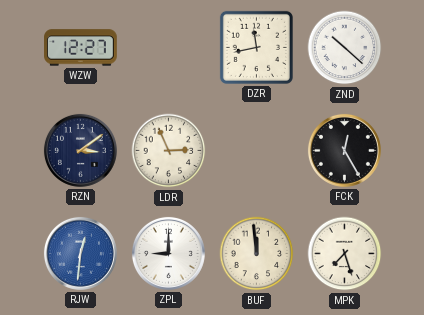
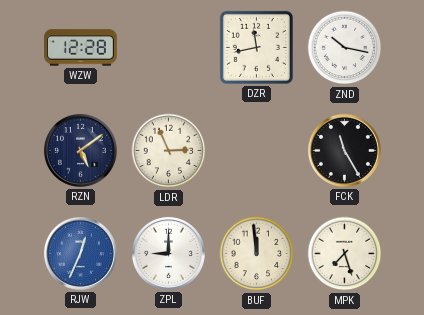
WZW: 12:27 -> 12:28
ZND: 10:22 -> 10:17
RZN: 3:09 -> 5:09
FCK: 12:25 -> 11:25
RJW: 12:31 -> 12:34
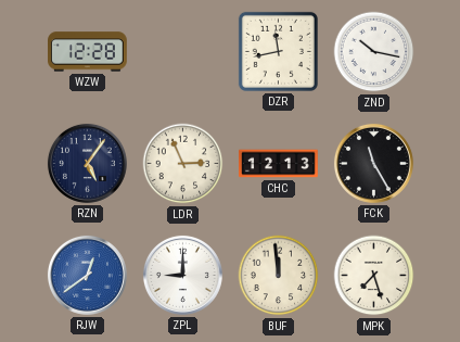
RZN: 5:09 -> 5:06
CHC: none -> 12:13
RJW: 12:34 -> 12:39
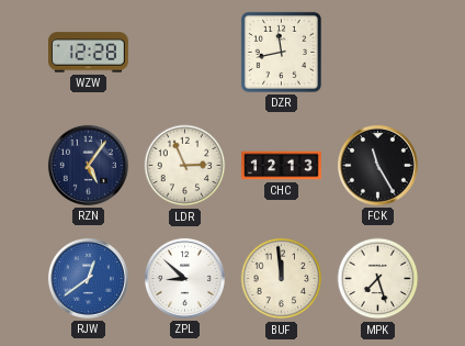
ZND: 10:17 -> none
ZPL: 9:00 -> 8:52
